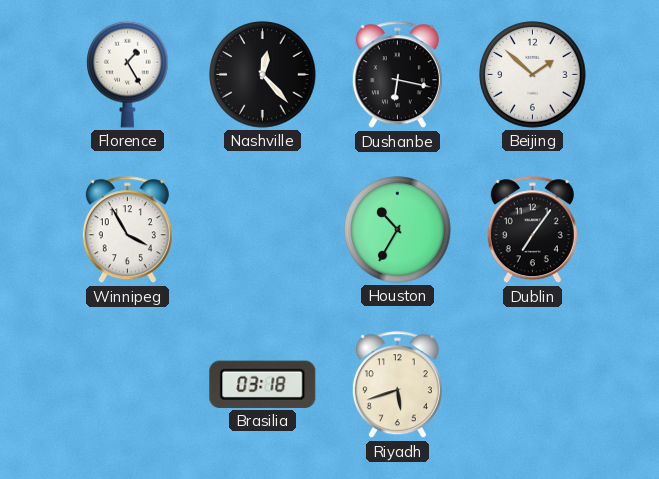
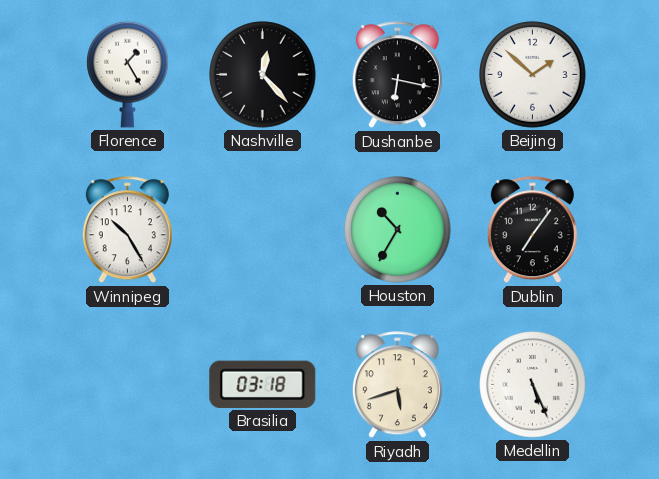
Winnipeg: 3:55 -> 10:25
Medellin: none -> 5:26
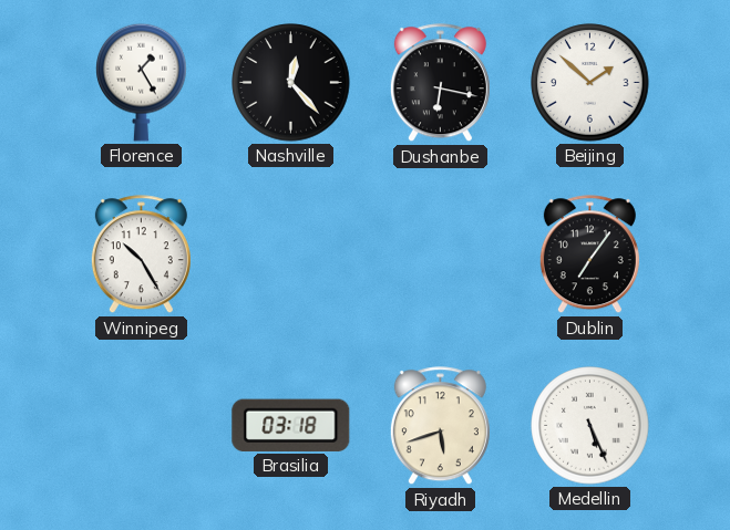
Houston: 10:35 -> none
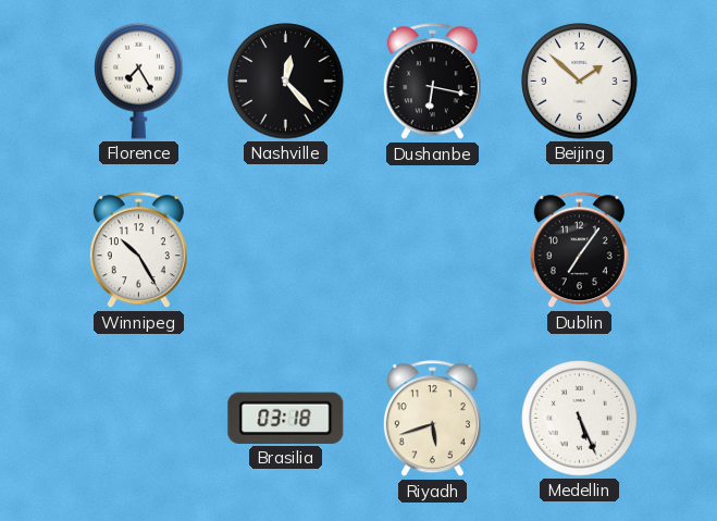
Florence: 1:25 -> 7:25
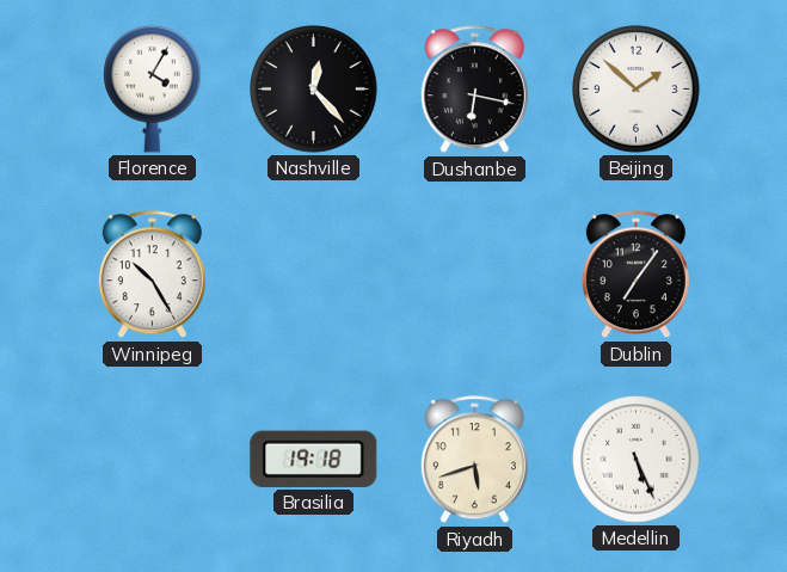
Florence: 7:25 -> 4:05
Brasilia: 03:18 -> 19:18
